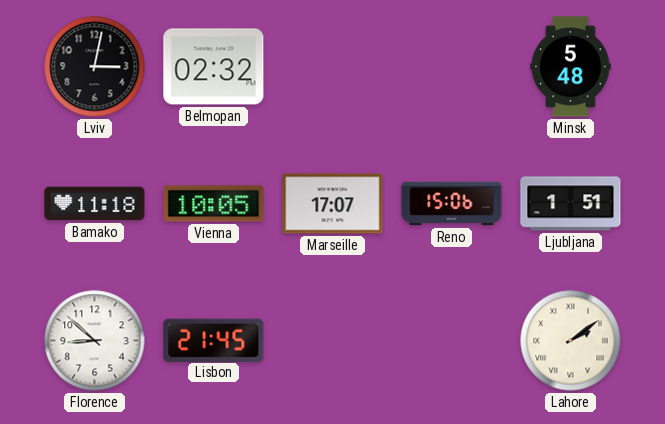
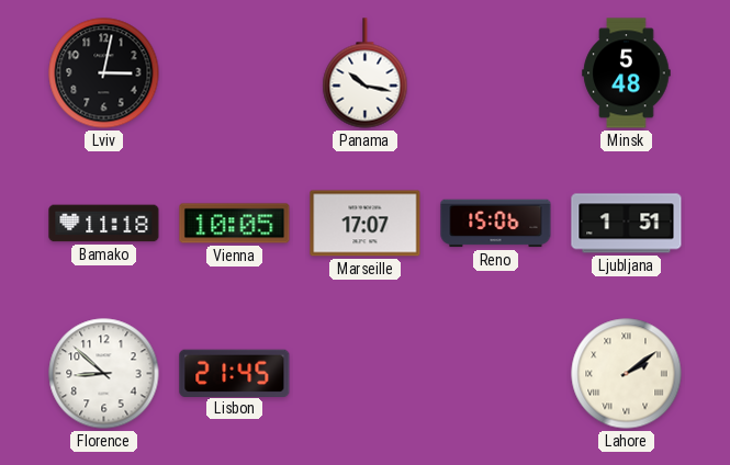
Belmopan: 02:32 -> none
Panama: none -> 10:17
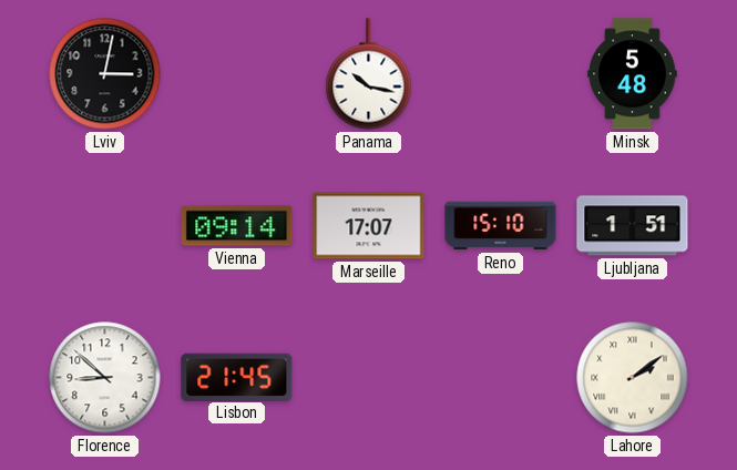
Bamako: 11:18 -> none
Vienna: 10:05 -> 09:14
Reno: 15:06 -> 15:10
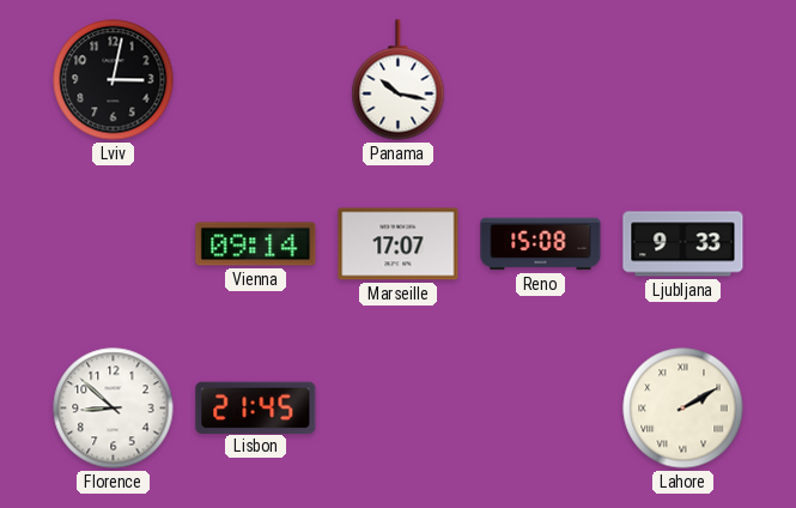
Minsk: 5:48 -> none
Reno: 15:10 -> 15:08
Ljubljana: 1:51 -> 9:33
Lahore: 2:09 -> 2:10
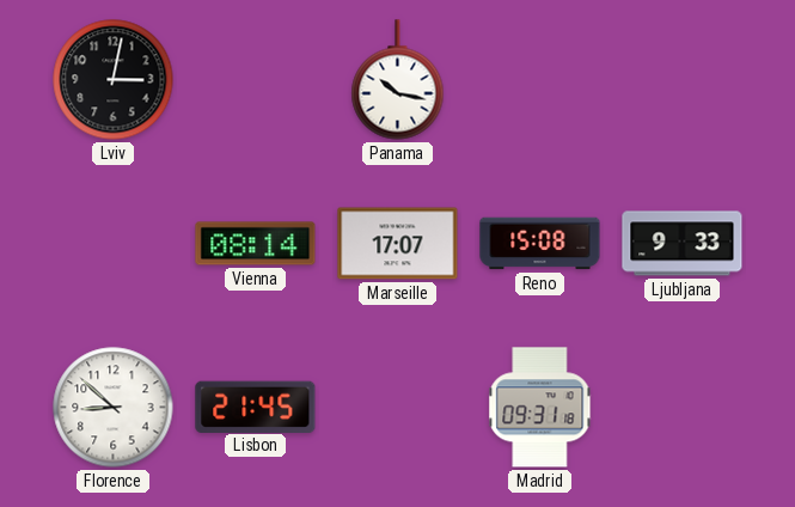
Vienna: 09:14 -> 08:14
Madrid: none -> 09:31
Lahore: 2:10 -> none
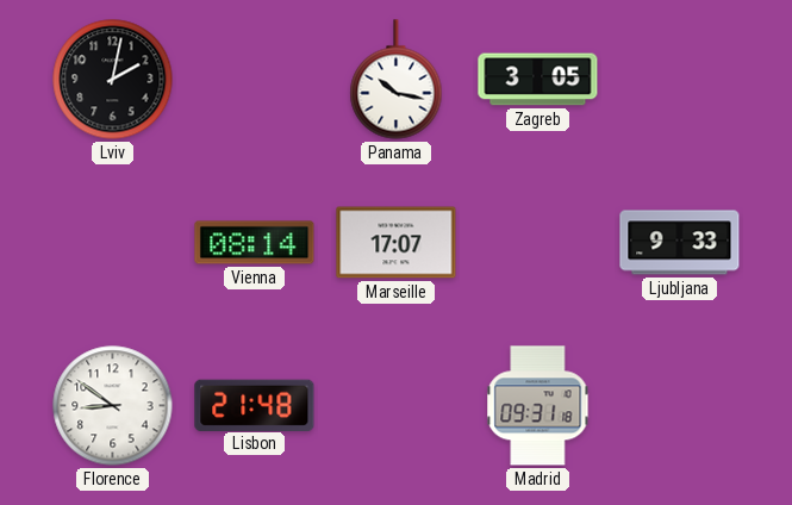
Lviv: 3:02 -> 2:02
Zagreb: none -> 3:05
Reno: 15:08 -> none
Florence: 8:52 -> 8:51
Lisbon: 21:45 -> 21:48
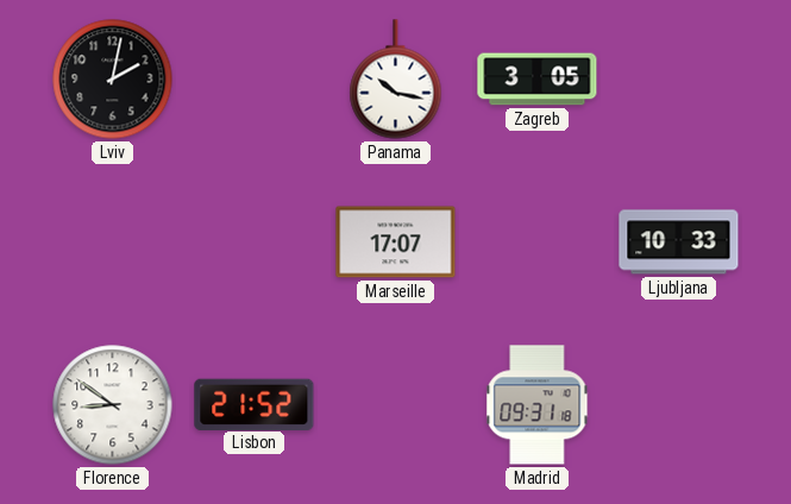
Vienna: 08:14 -> none
Ljubljana: 9:33 -> 10:33
Lisbon: 21:48 -> 21:52
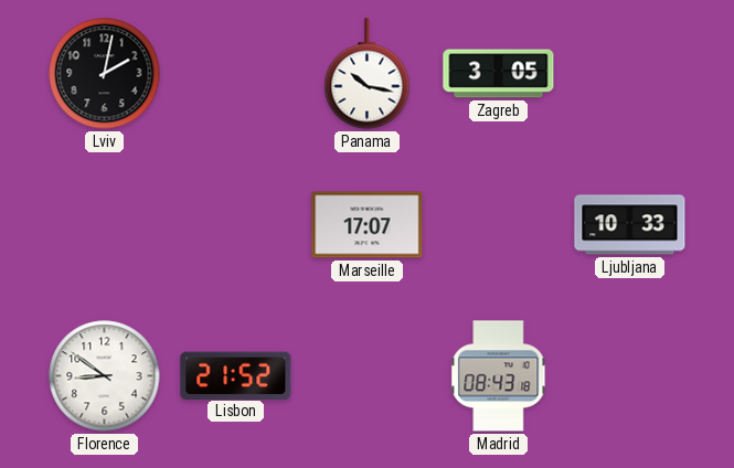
Madrid: 09:31 -> 08:43
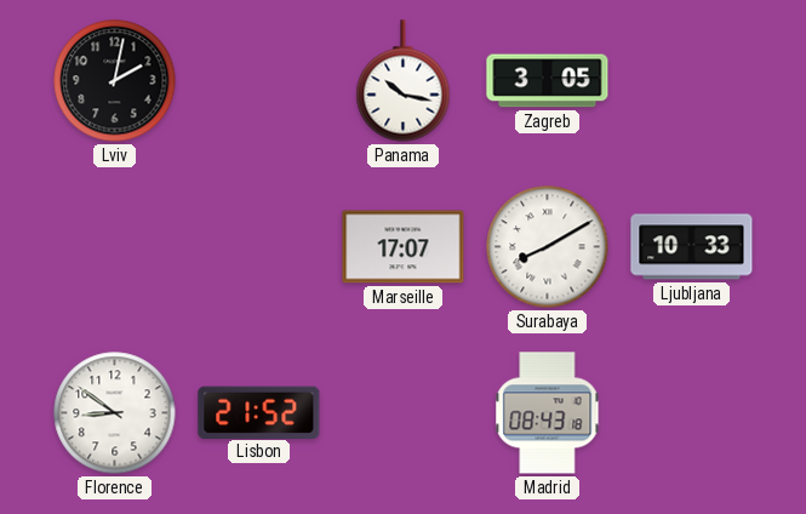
Surabaya: none -> 8:10
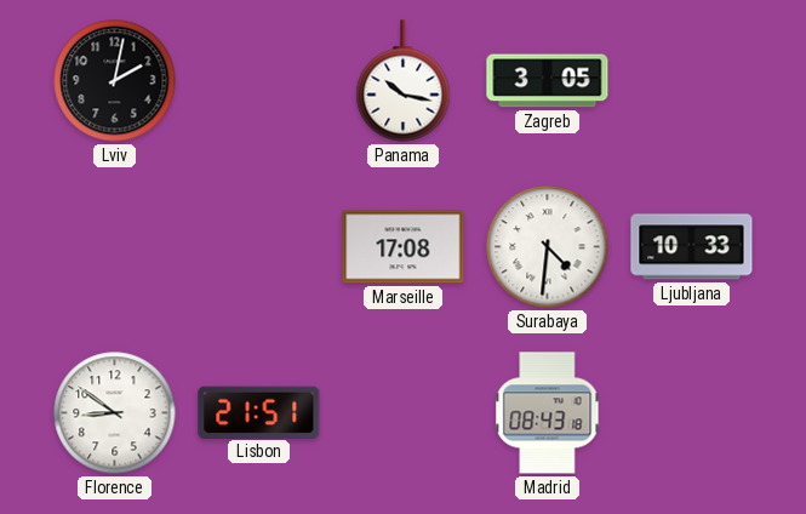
Marseille: 17:07 -> 17:08
Surabaya: 8:10 -> 4:31
Lisbon: 21:52 -> 21:51
